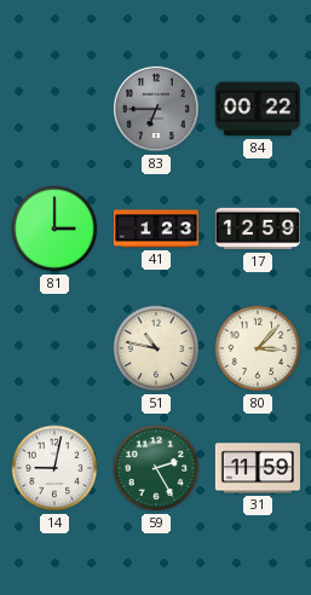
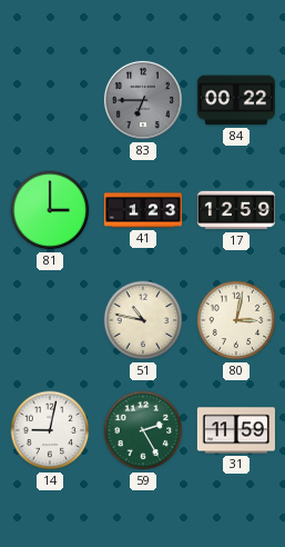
80: 3:07 -> 3:02
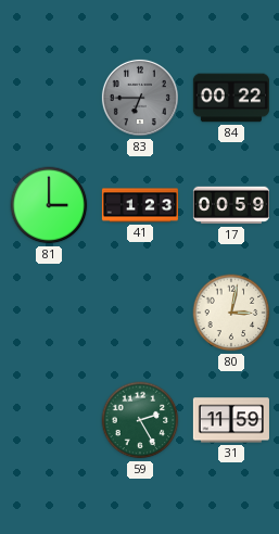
17: 12:59 -> 00:59
51: 10:47 -> none
14: 9:02 -> none
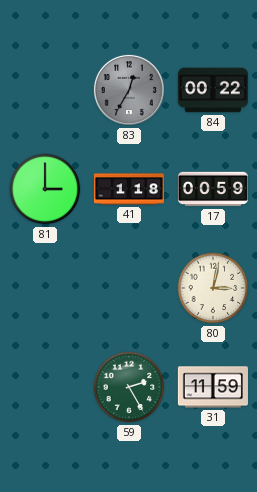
83: 6:45 -> 12:35
41: 1:23 -> 1:18
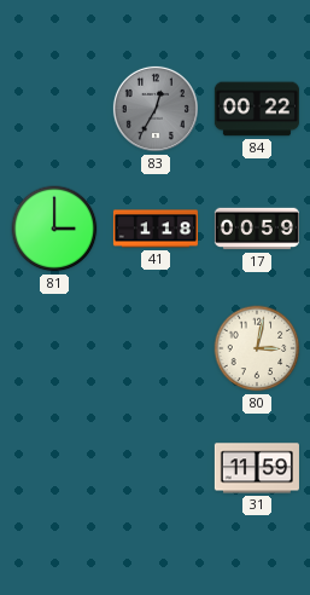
59: 2:25 -> none
